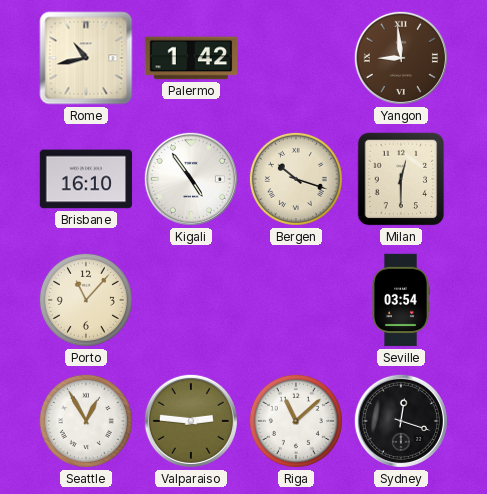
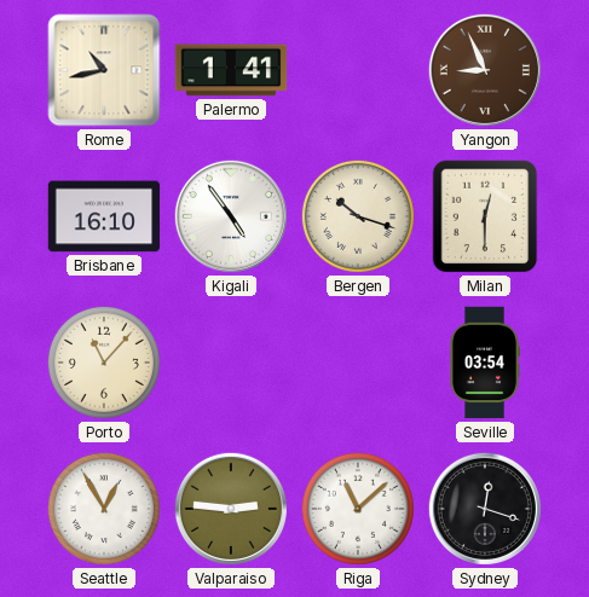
Palermo: 1:42 -> 1:41
Yangon: 8:59 -> 8:56
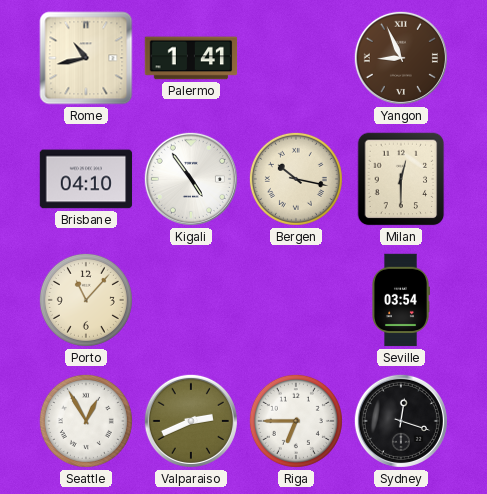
Brisbane: 16:10 -> 04:10
Bergen: 10:18 -> 10:17
Valparaiso: 2:46 -> 2:41
Riga: 11:08 -> 6:45
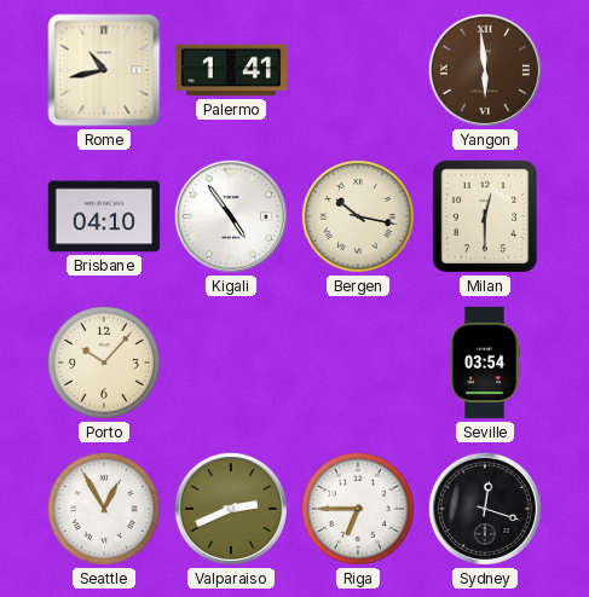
Yangon: 8:56 -> 5:59
Porto: 11:07 -> 10:07
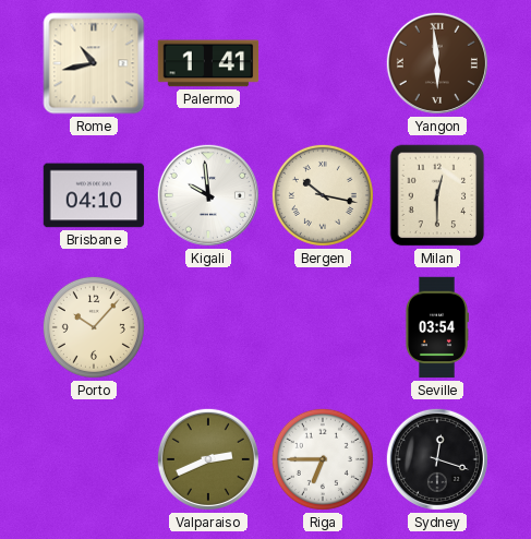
Kigali: 4:54 -> 9:59
Seattle: 12:55 -> none
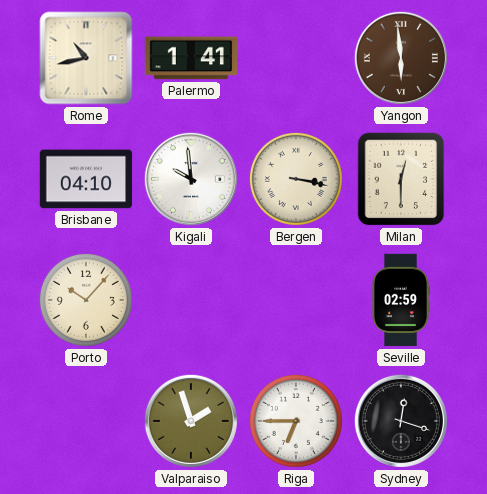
Bergen: 10:17 -> 3:17
Seville: 03:54 -> 02:59
Valparaiso: 2:41 -> 1:57
